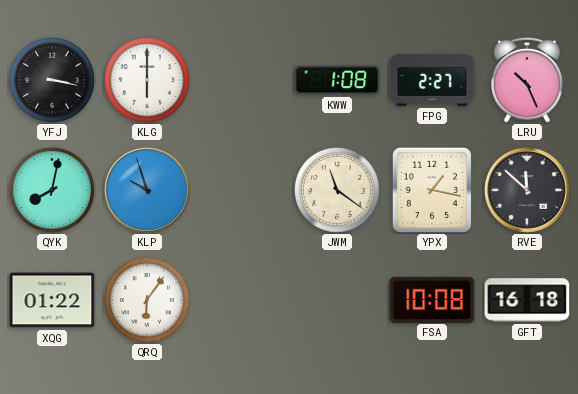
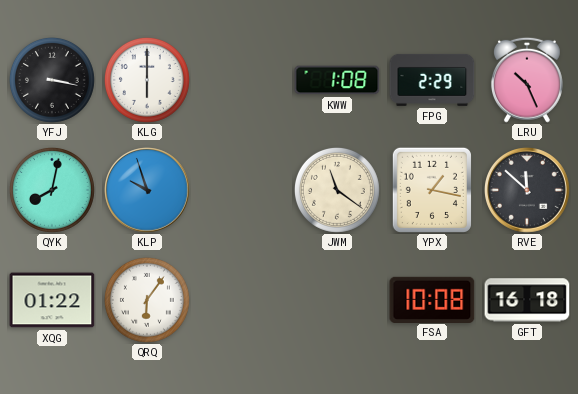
FPG: 2:27 -> 2:29
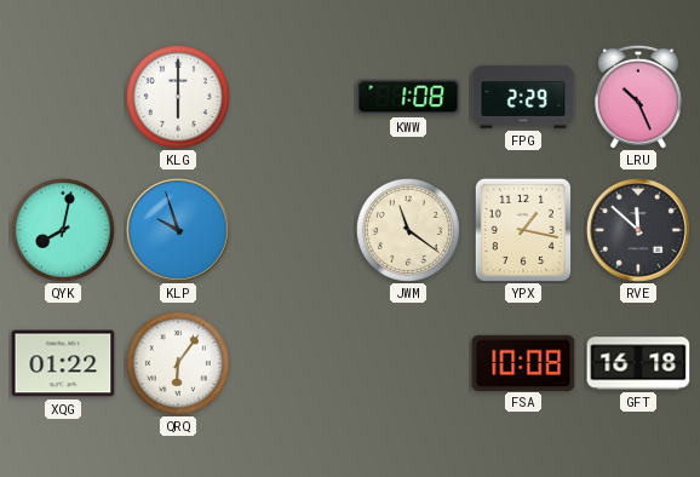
YFJ: 3:17 -> none
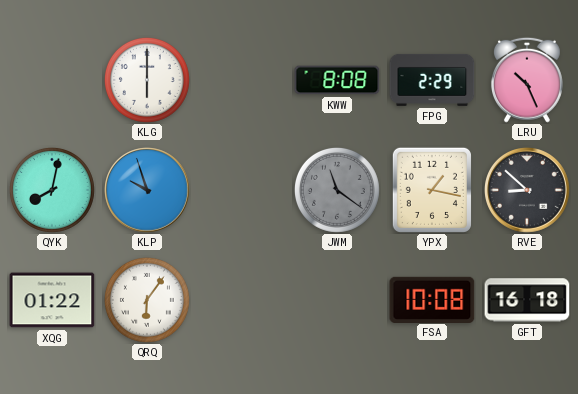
KWW: 1:08 -> 8:08
JWM dial: cream -> grey
RVE: 11:52 -> 8:52
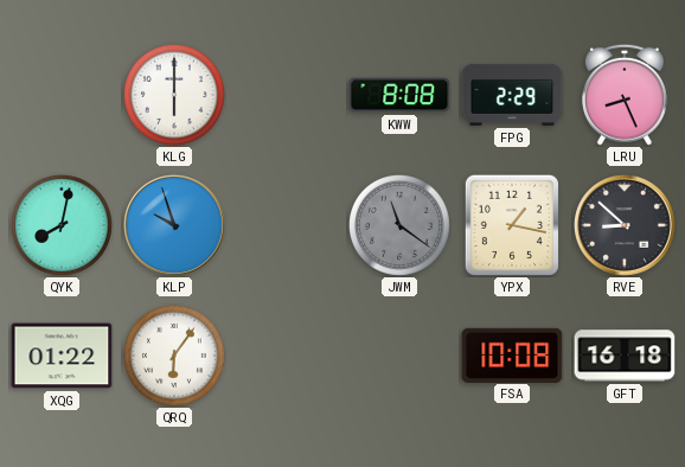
LRU: 10:26 -> 8:26
